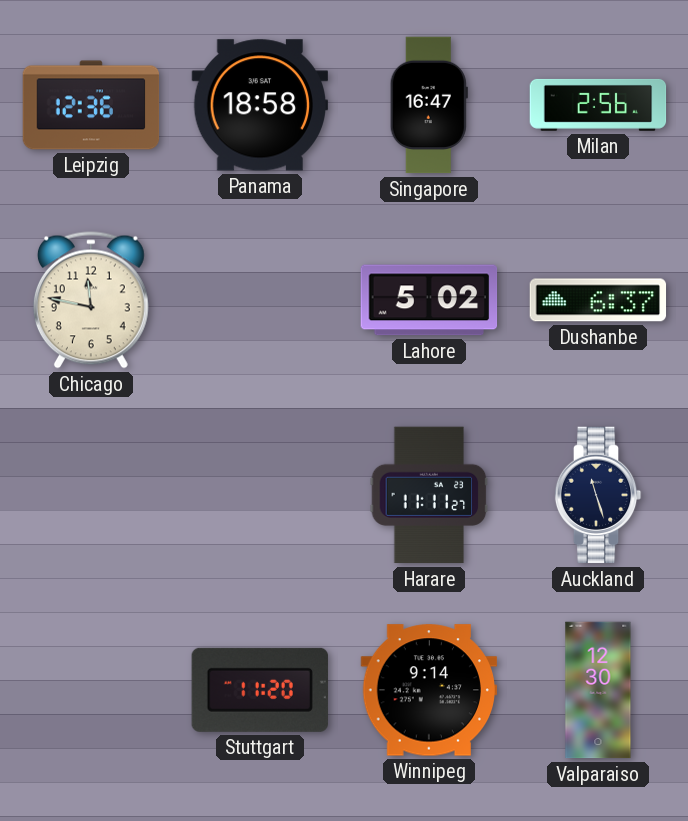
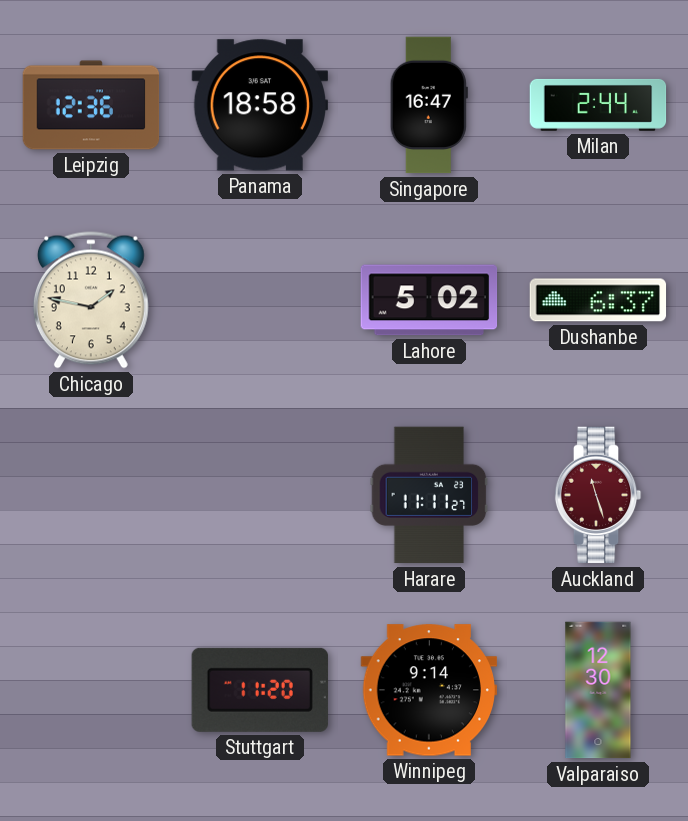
Milan: 2:56 -> 2:44
Chicago: 11:47 -> 1:47
Auckland dial: navy -> burgundy
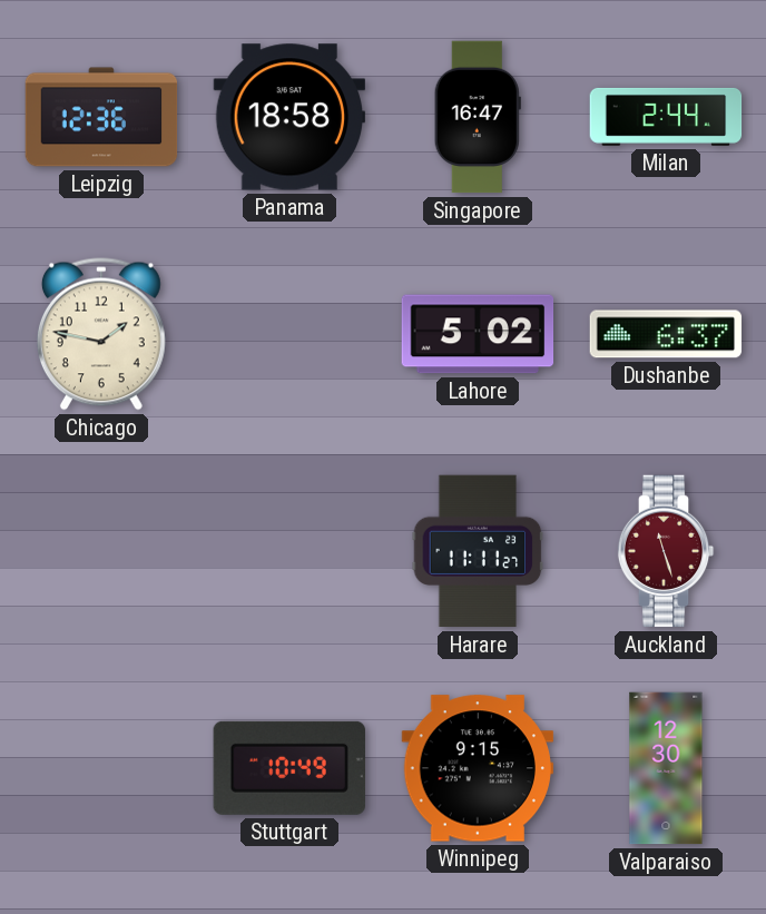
Stuttgart: 11:20 -> 10:49
Winnipeg: 9:14 -> 9:15
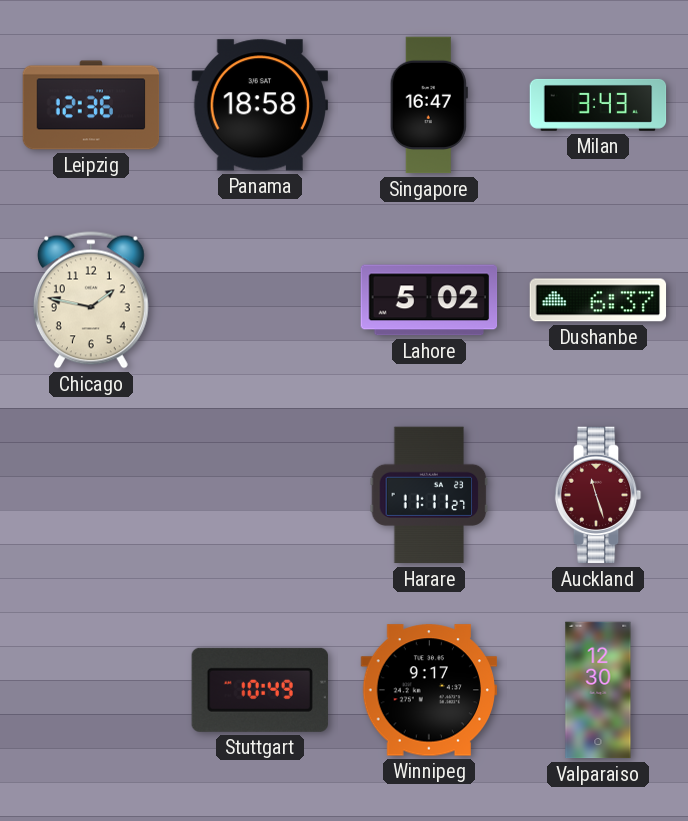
Milan: 2:44 -> 3:43
Winnipeg: 9:15 -> 9:17
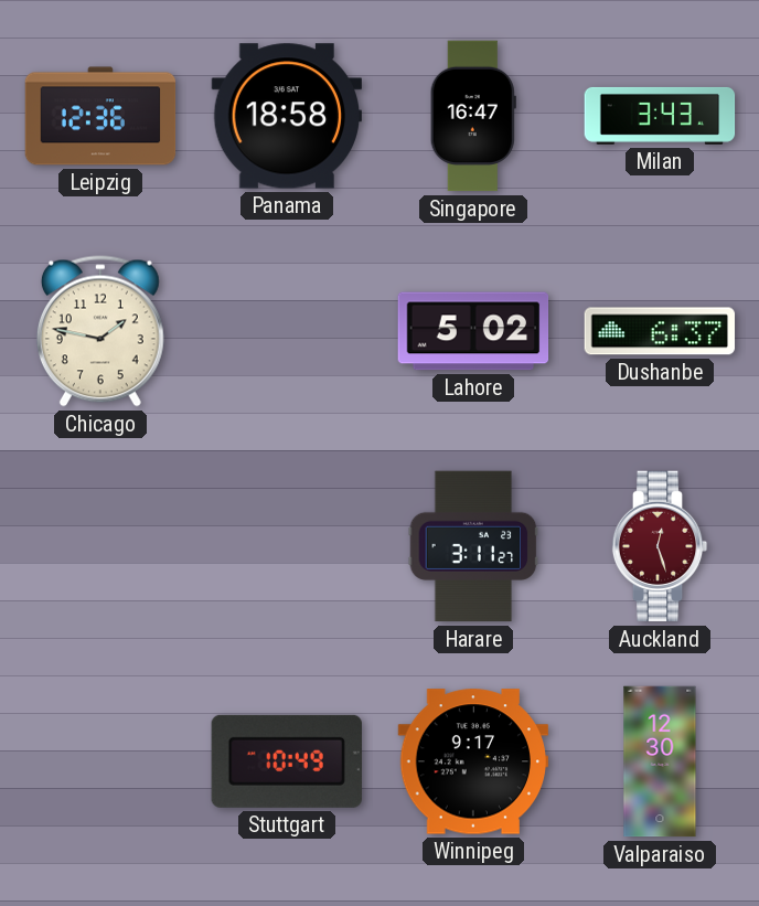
Harare: 11:11 -> 3:11
Auckland: 11:27 -> 12:27
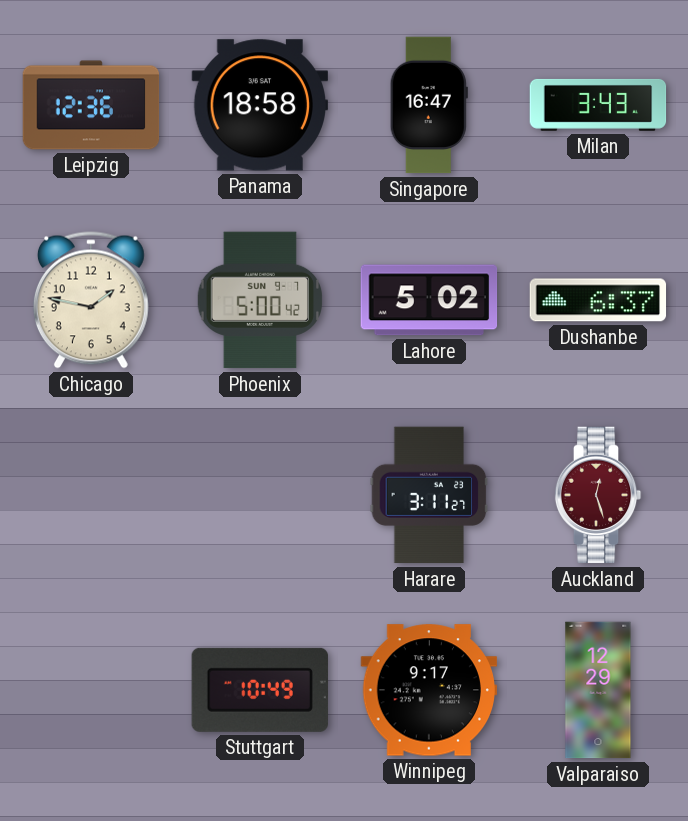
Phoenix: none -> 5:00
Valparaiso: 12:30 -> 12:29
